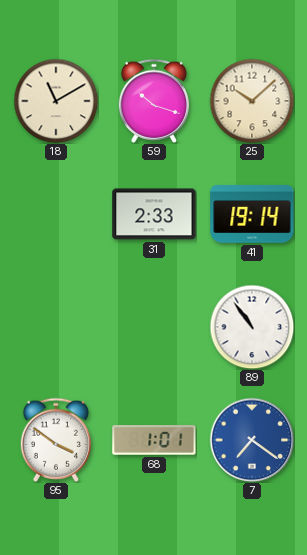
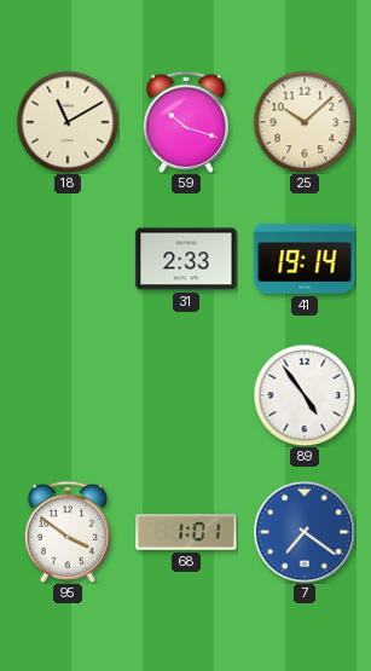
89: 10:54 -> 4:54
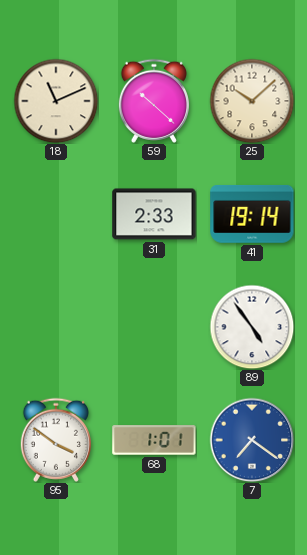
18: 11:10 -> 11:11
59: 10:18 -> 10:22
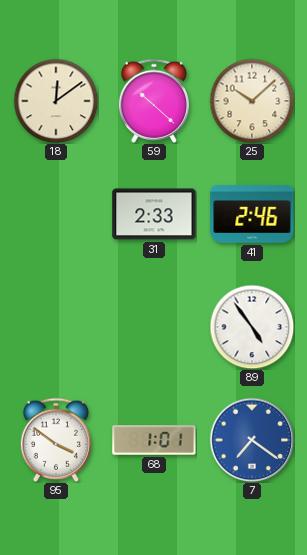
18: 11:11 -> 12:09
41: 19:14 -> 2:46
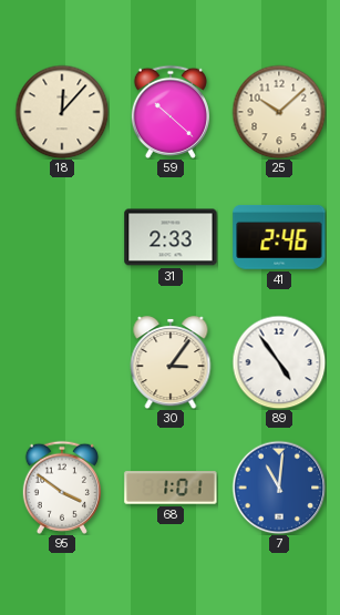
18: 12:09 -> 12:07
30: none -> 3:06
7: 7:21 -> 11:01
